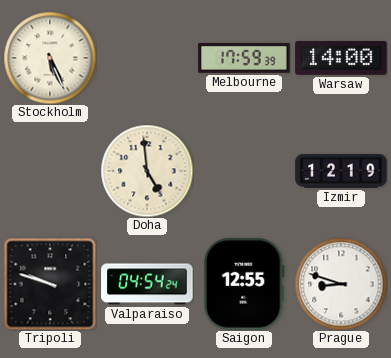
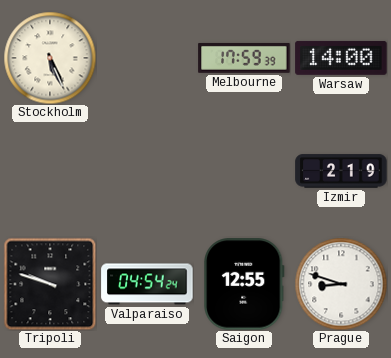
Doha: 4:59 -> none
Izmir: 12:19 -> 2:19
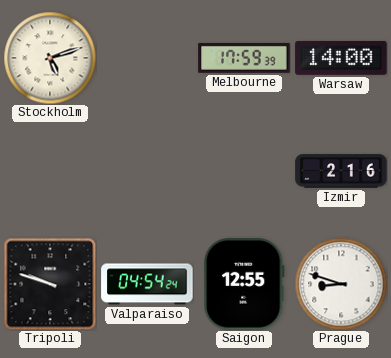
Stockholm: 5:26 -> 5:12
Izmir: 2:19 -> 2:16
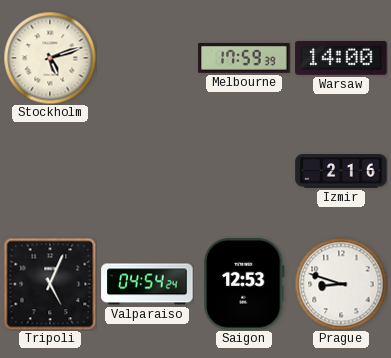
Tripoli: 9:48 -> 5:04
Saigon: 12:55 -> 12:53
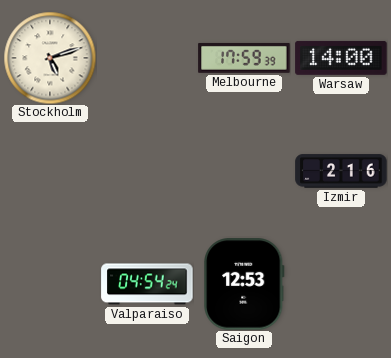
Tripoli: 5:04 -> none
Prague: 8:48 -> none
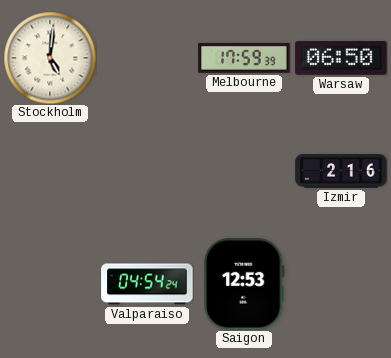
Stockholm: 5:12 -> 5:01
Warsaw: 14:00 -> 06:50
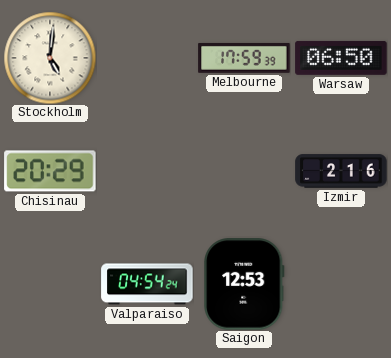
Chisinau: none -> 20:29
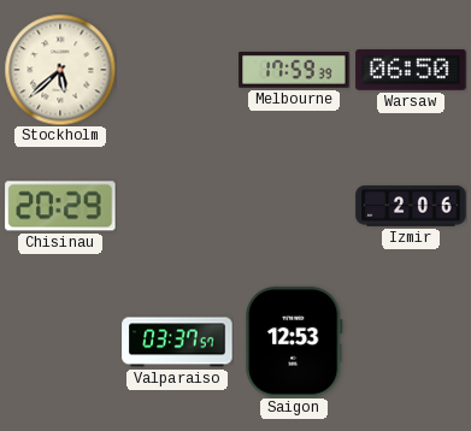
Stockholm: 5:01 -> 5:38
Izmir: 2:16 -> 2:06
Valparaiso: 04:54 -> 03:37
